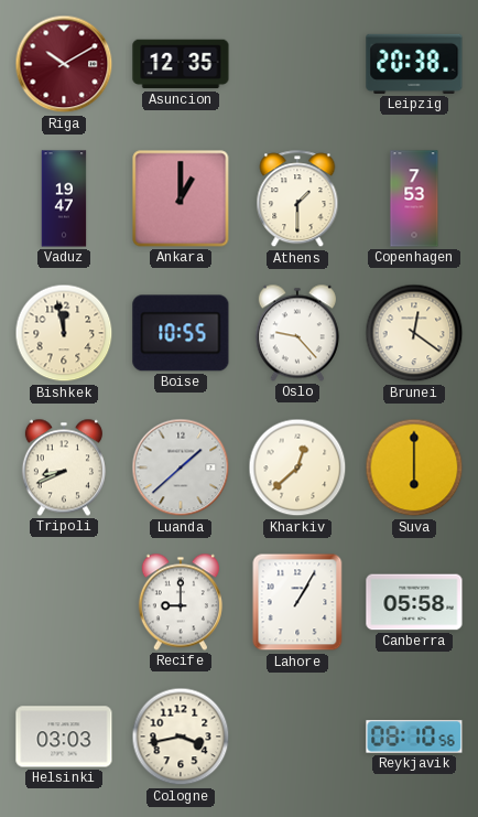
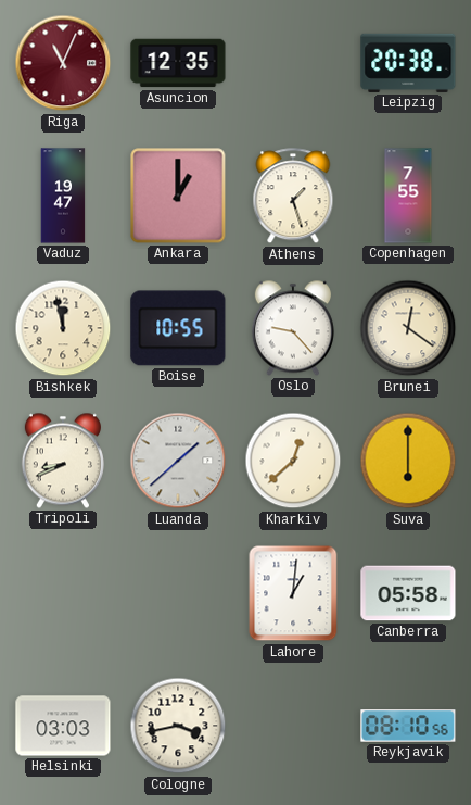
Riga: 10:10 -> 11:04
Athens: 1:30 -> 1:27
Copenhagen: 7:53 -> 7:55
Recife: 9:00 -> none
Lahore: 1:05 -> 1:01
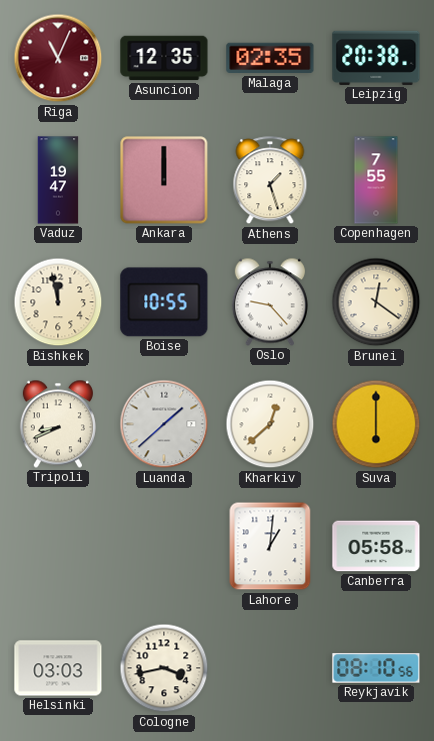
Malaga: none -> 02:35
Ankara: 1:00 -> 12:00
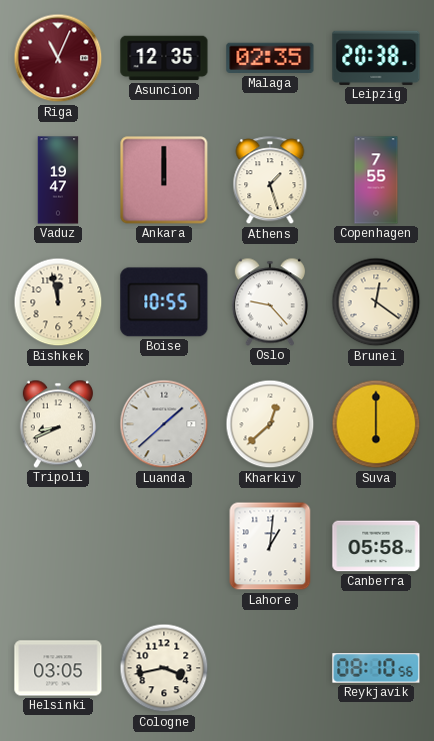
Helsinki: 03:03 -> 03:05
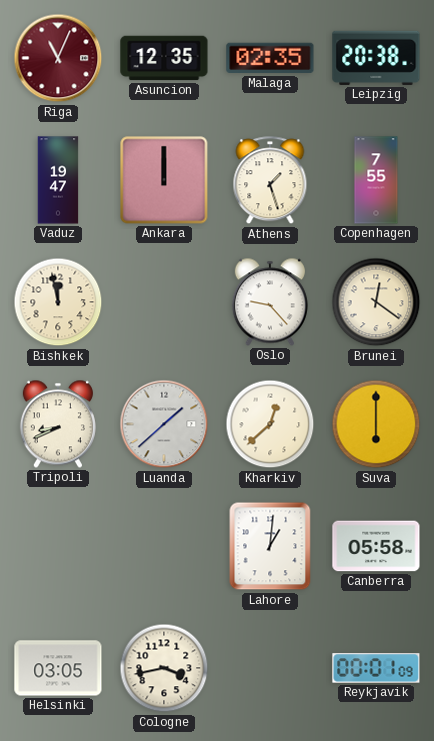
Boise: 10:55 -> none
Reykjavik: 08:10 -> 00:01
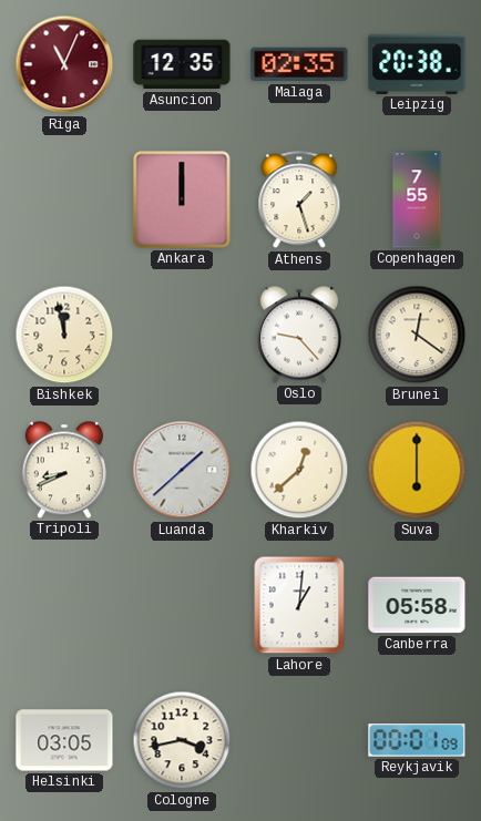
Vaduz: 19:47 -> none
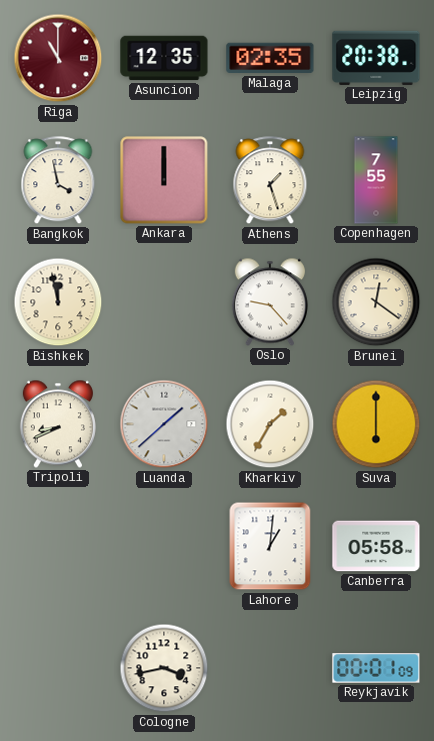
Riga: 11:04 -> 11:00
Bangkok: none -> 3:58
Kharkiv: 12:38 -> 1:35
Helsinki: 03:05 -> none
